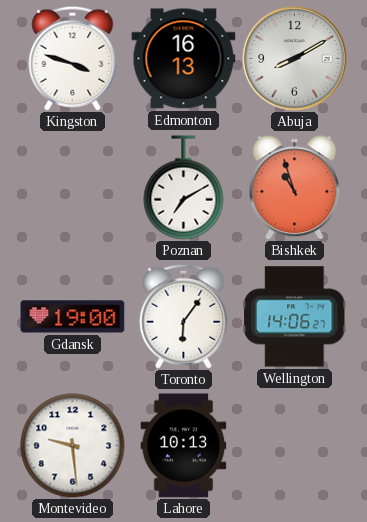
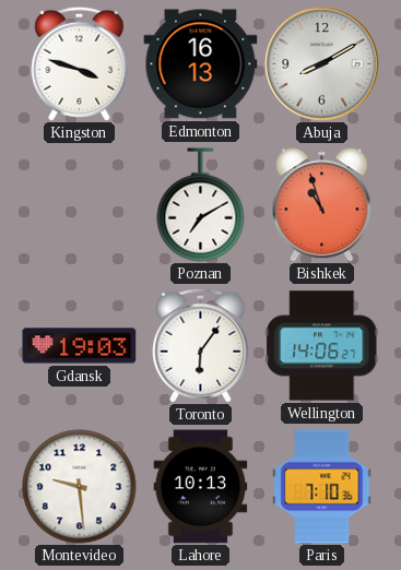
Gdansk: 19:00 -> 19:03
Paris: none -> 7:10
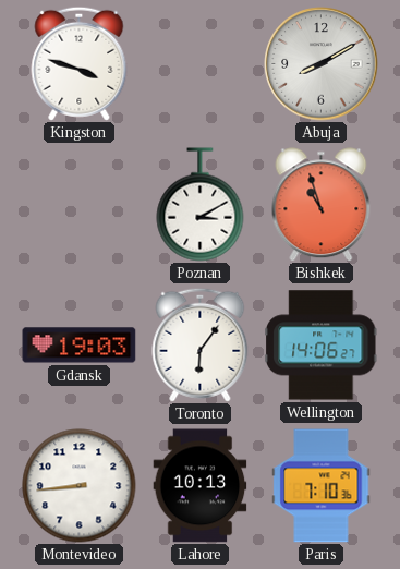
Edmonton: 16:13 -> none
Poznan: 7:10 -> 3:10
Montevideo: 9:29 -> 8:44
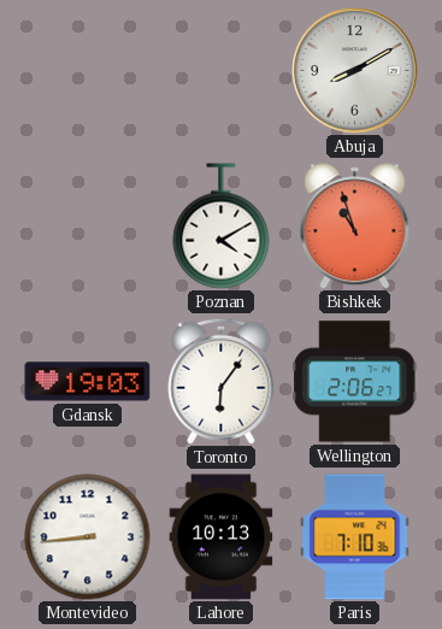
Kingston: 3:48 -> none
Poznan: 3:10 -> 4:10
Wellington: 14:06 -> 2:06
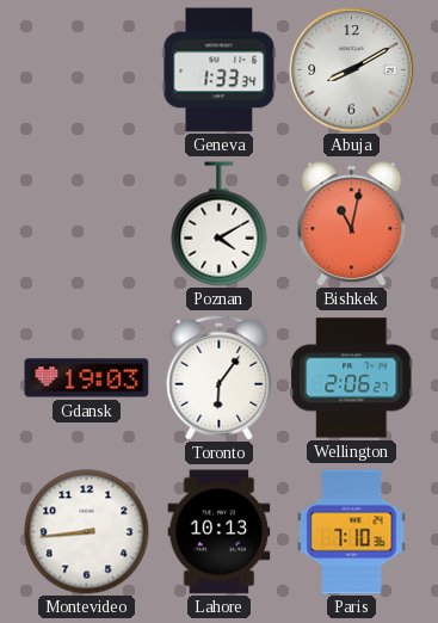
Geneva: none -> 1:33
Bishkek: 10:57 -> 11:02
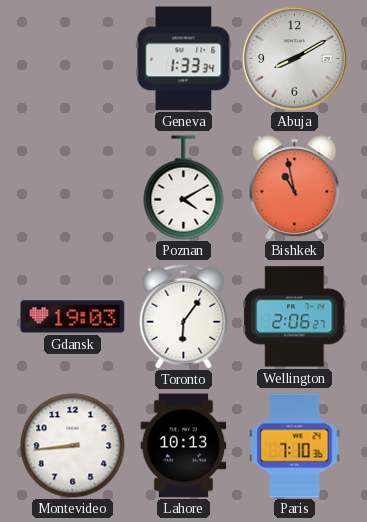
Bishkek: 11:02 -> 10:58
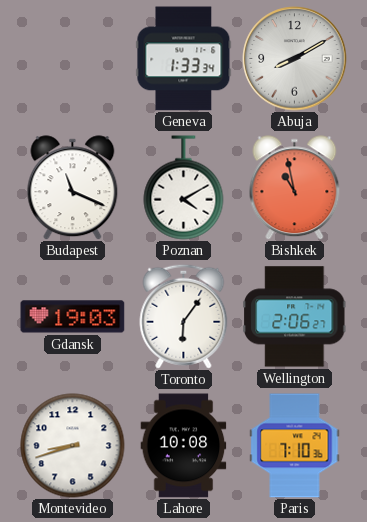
Budapest: none -> 11:19
Montevideo: 8:44 -> 8:42
Lahore: 10:13 -> 10:08
